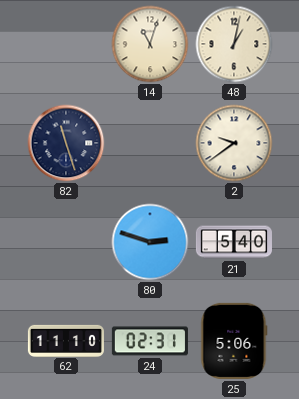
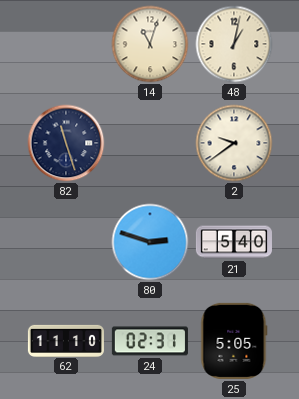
25: 5:06 -> 5:05
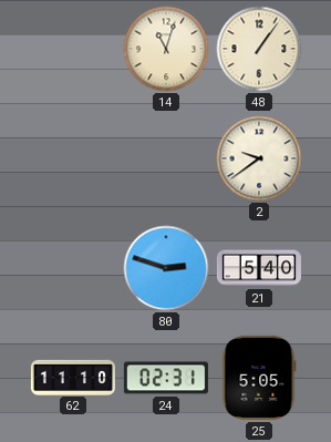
48: 1:02 -> 1:06
82: 11:27 -> none
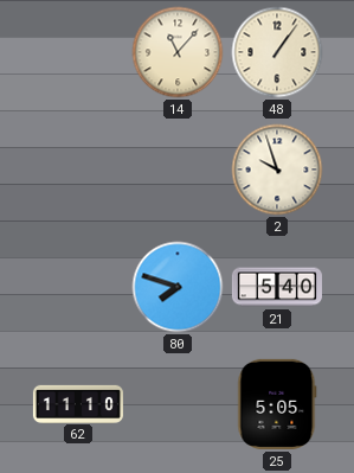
14: 11:03 -> 11:07
2: 9:39 -> 9:57
80: 2:48 -> 7:48
24: 02:31 -> none
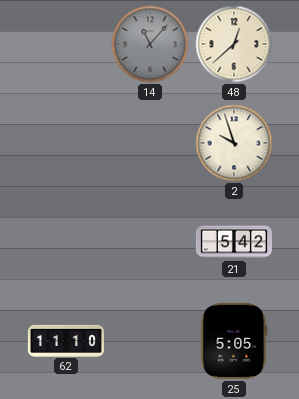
14 dial: cream -> grey
48: 1:06 -> 12:38
80: 7:48 -> none
21: 5:40 -> 5:42
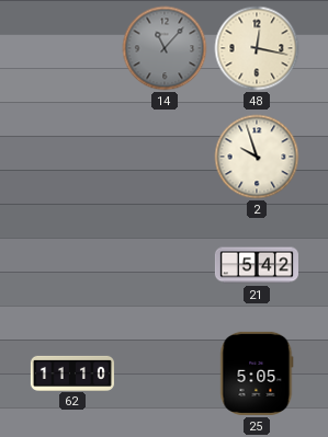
48: 12:38 -> 12:17
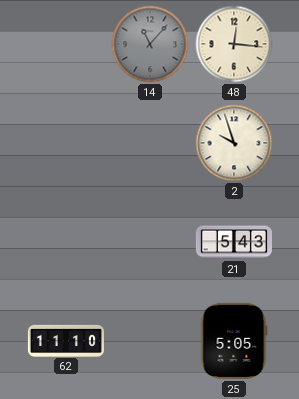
48: 12:17 -> 12:16
21: 5:42 -> 5:43
